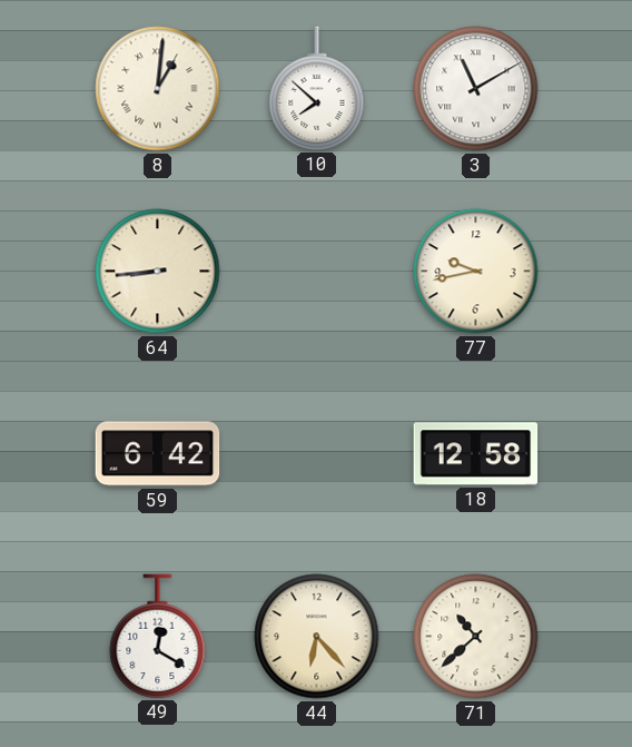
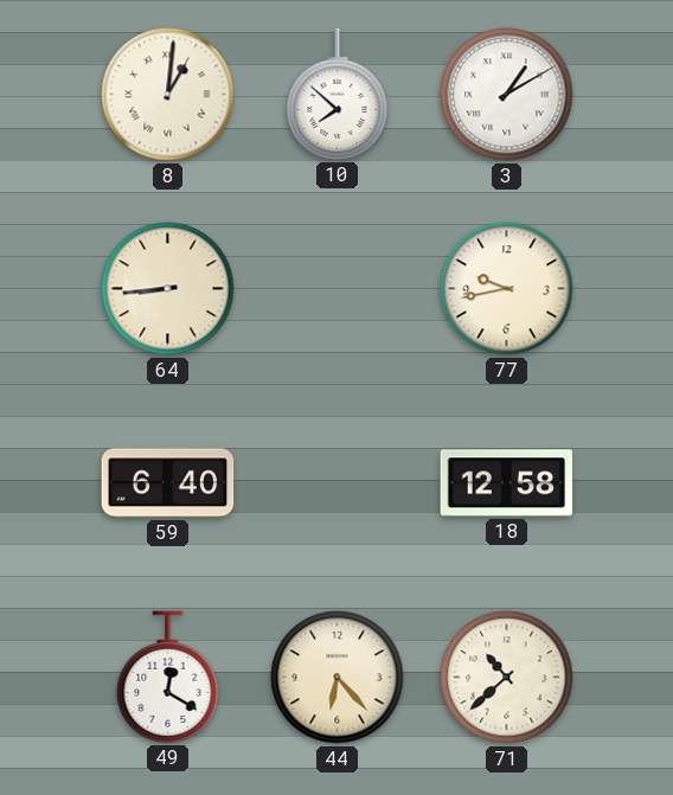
3: 11:10 -> 1:10
59: 6:42 -> 6:40
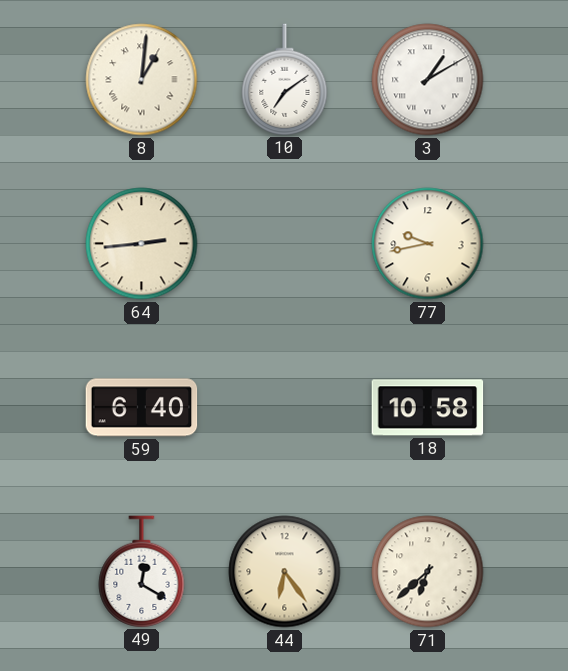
10: 7:52 -> 7:09
64: 8:44 -> 2:44
18: 12:58 -> 10:58
44: 6:23 -> 6:24
71: 10:38 -> 6:38
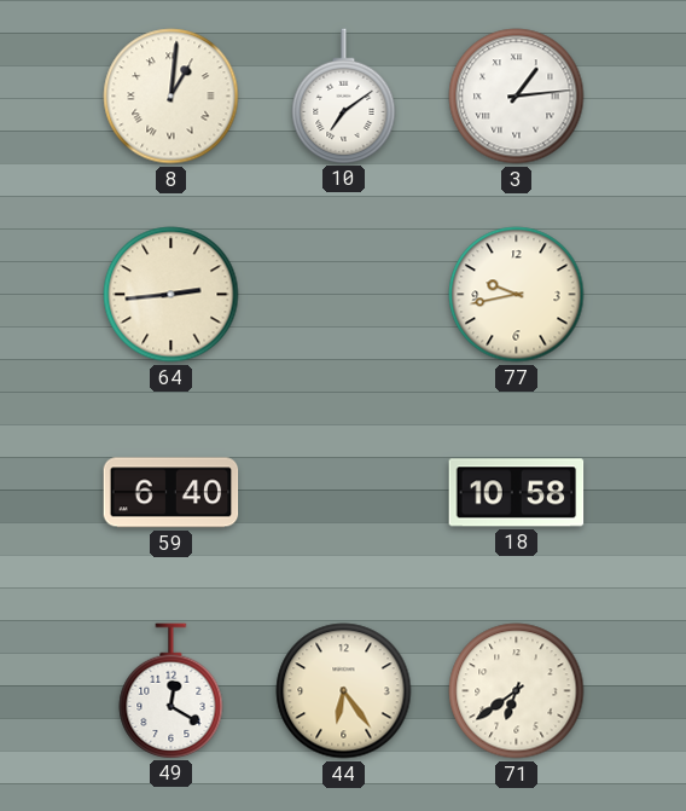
3: 1:10 -> 1:14
71: 6:38 -> 6:39
